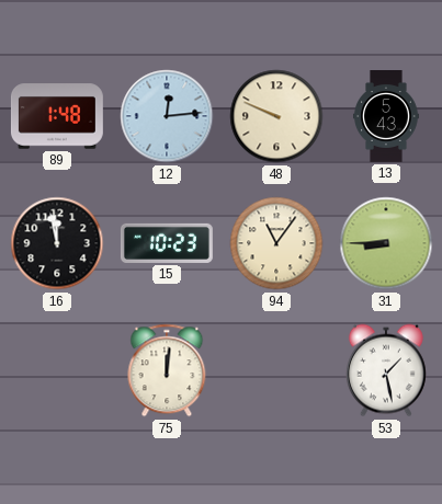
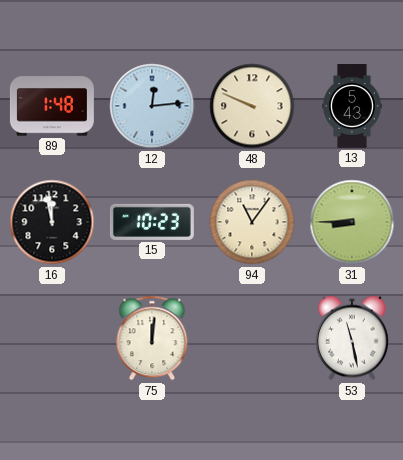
53: 1:28 -> 11:28
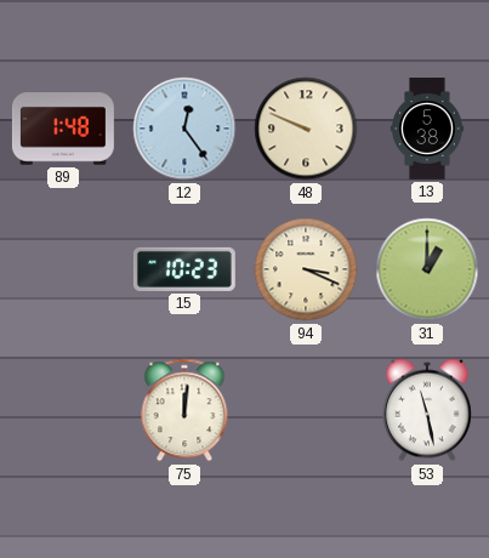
12: 12:14 -> 12:24
13: 5:43 -> 5:38
16: 11:58 -> none
94: 11:06 -> 3:19
31: 8:45 -> 1:00
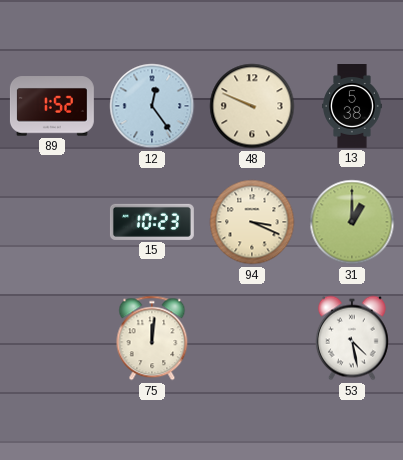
89: 1:48 -> 1:52
53: 11:28 -> 4:28
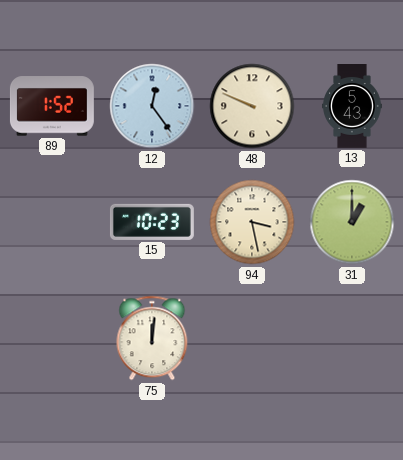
13: 5:38 -> 5:43
94: 3:19 -> 3:28
53: 4:28 -> none
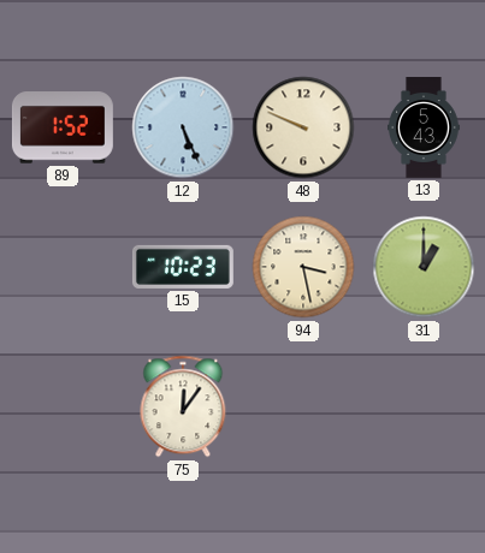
12: 12:24 -> 5:26
75: 12:01 -> 12:06
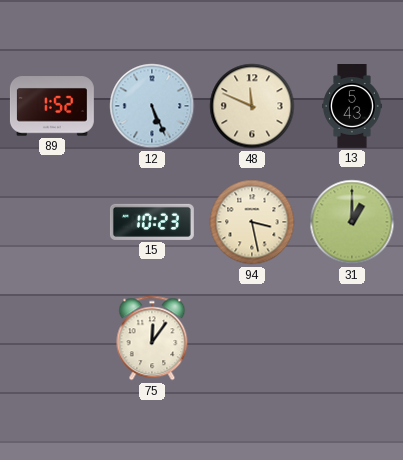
48: 9:49 -> 11:49
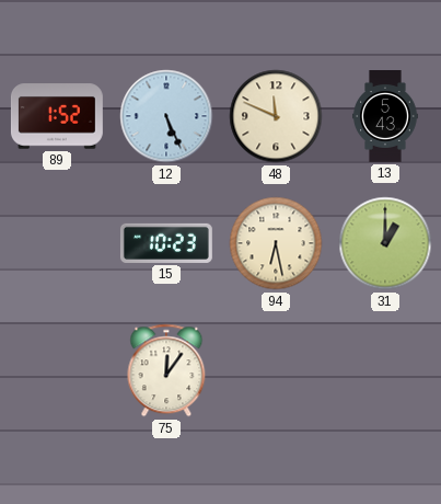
94: 3:28 -> 6:28
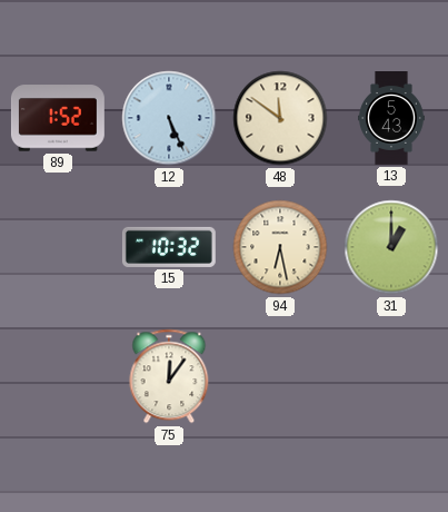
48: 11:49 -> 11:51
15: 10:23 -> 10:32
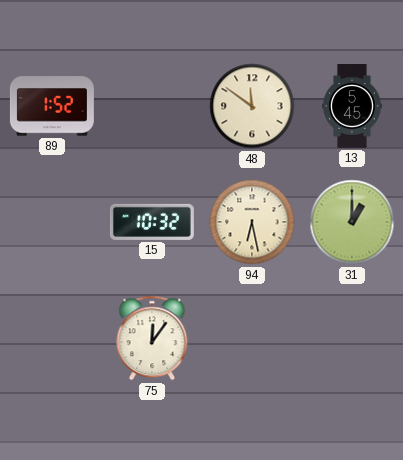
12: 5:26 -> none
13: 5:43 -> 5:45
